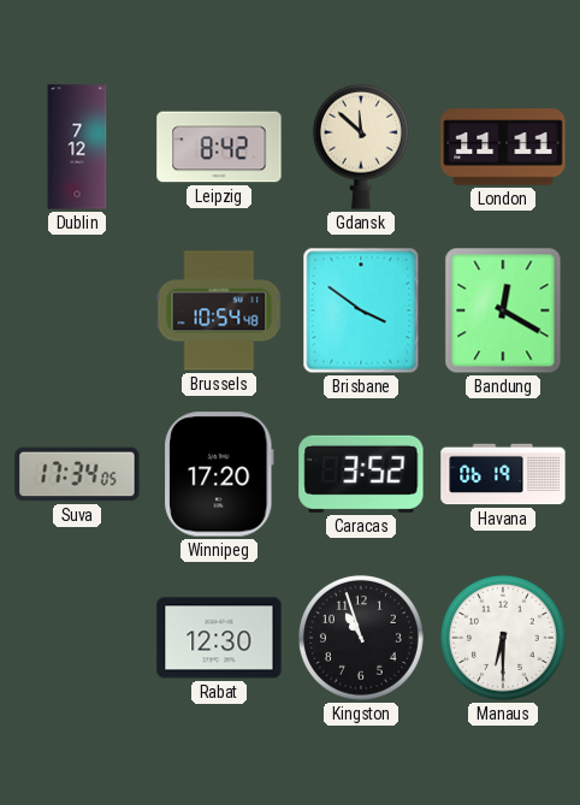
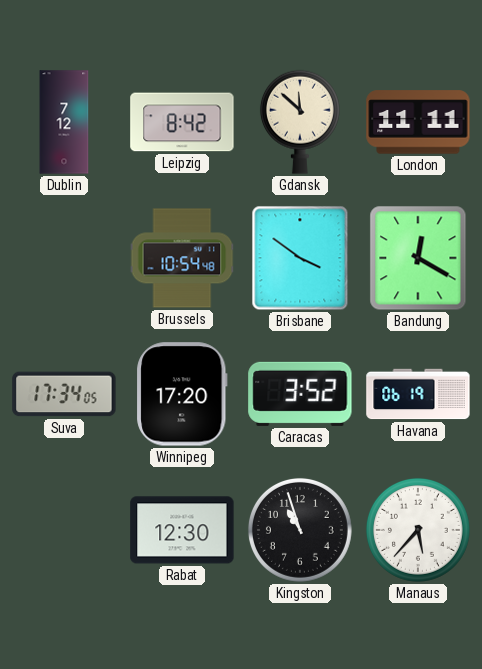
Manaus: 6:30 -> 5:37
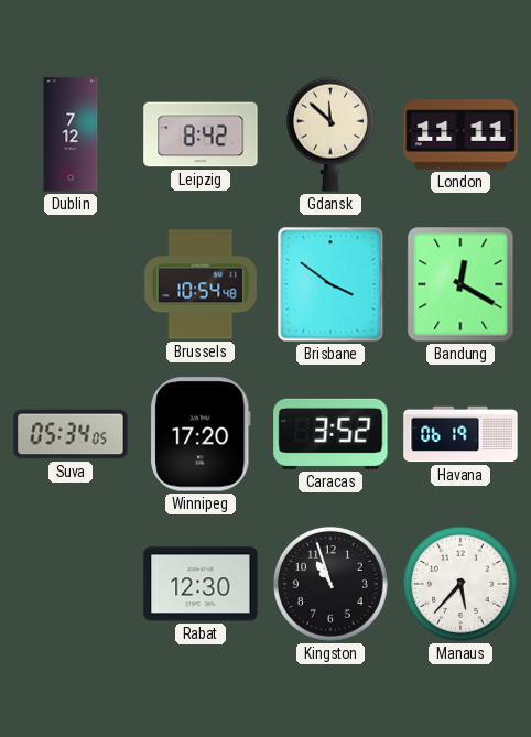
Suva: 17:34 -> 05:34
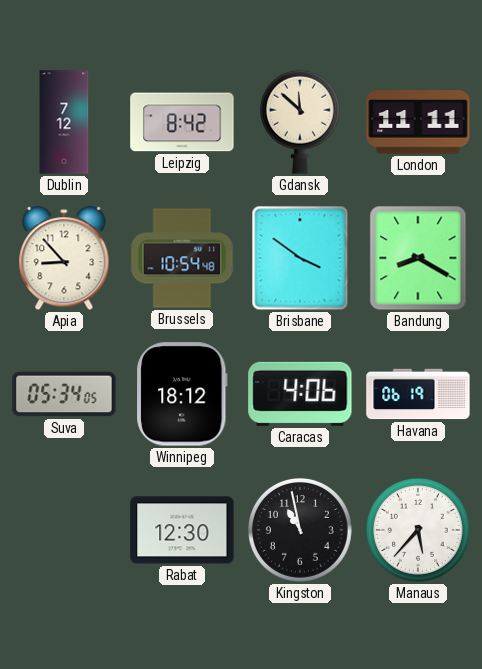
Apia: none -> 8:53
Bandung: 12:20 -> 8:20
Winnipeg: 17:20 -> 18:12
Caracas: 3:52 -> 4:06
Kingston: 10:57 -> 10:58
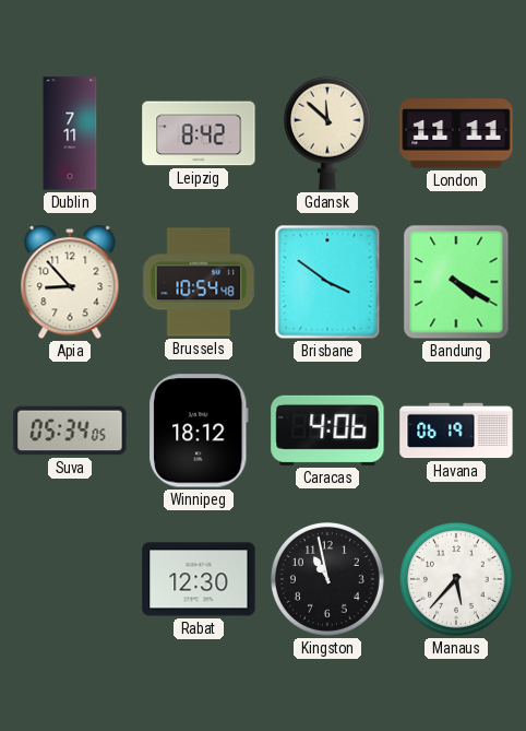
Dublin: 7:12 -> 7:11
Bandung: 8:20 -> 4:20
